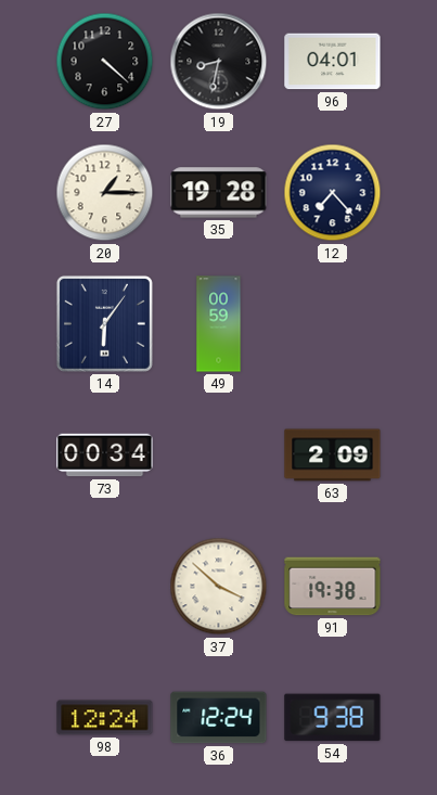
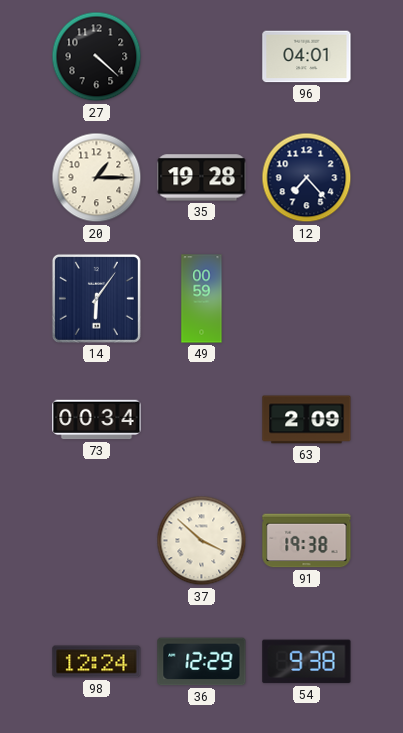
19: 8:32 -> none
36: 12:24 -> 12:29
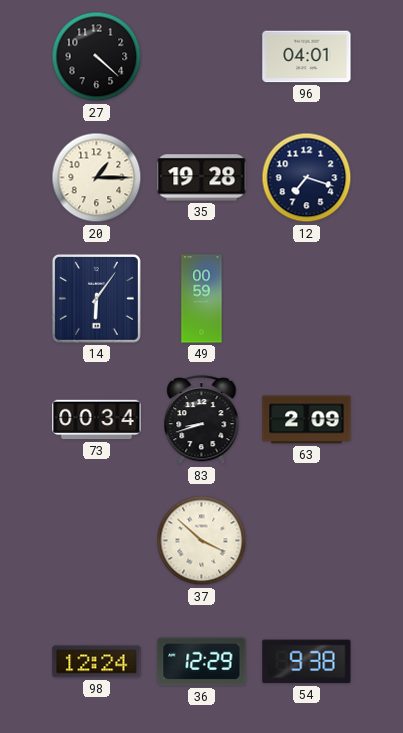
12: 7:23 -> 7:18
83: none -> 8:42
91: 19:38 -> none
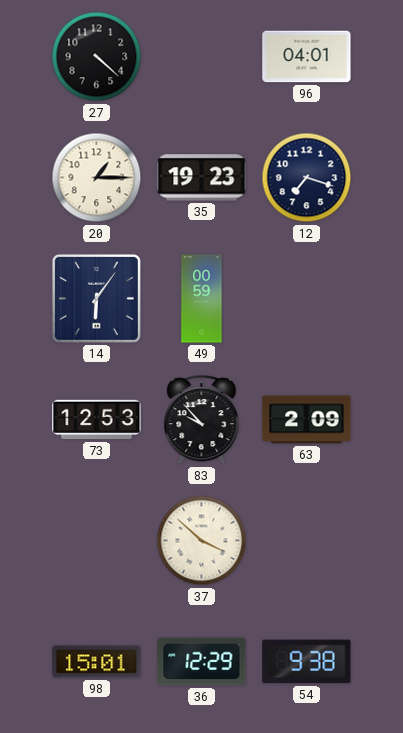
35: 19:28 -> 19:23
73: 00:34 -> 12:53
83: 8:42 -> 9:53
98: 12:24 -> 15:01
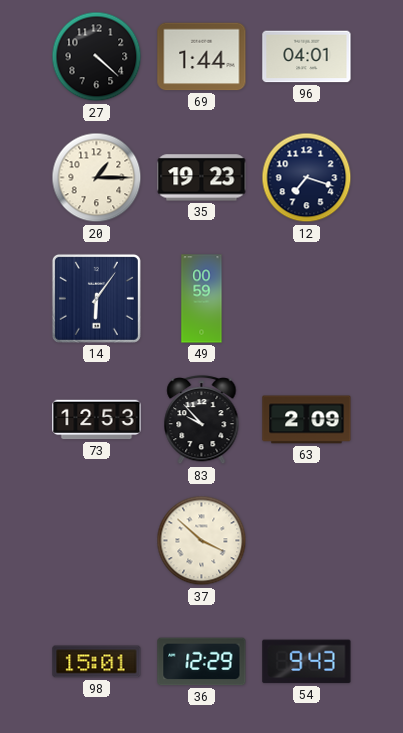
69: none -> 1:44
54: 9:38 -> 9:43
